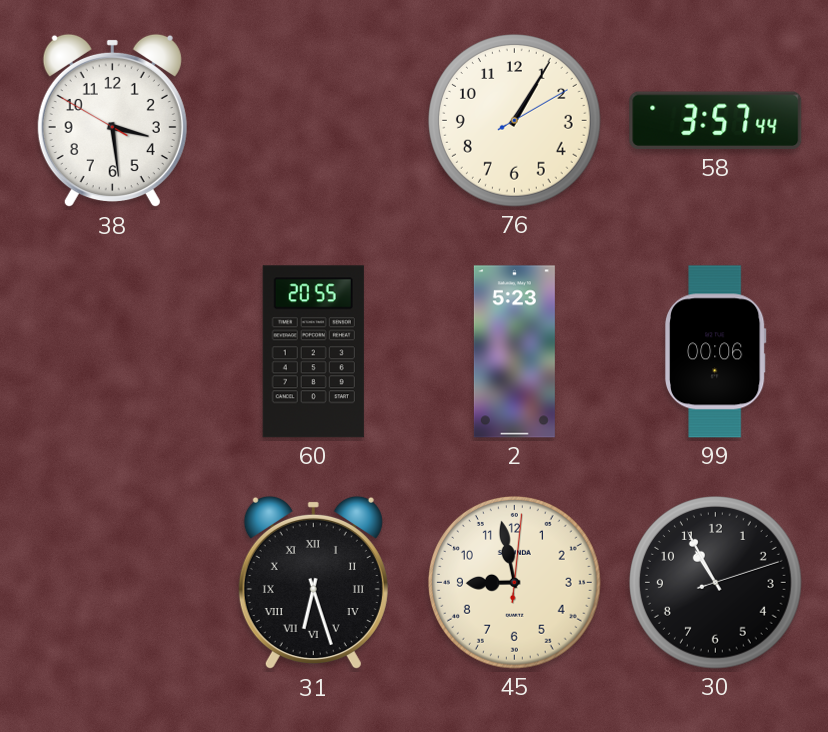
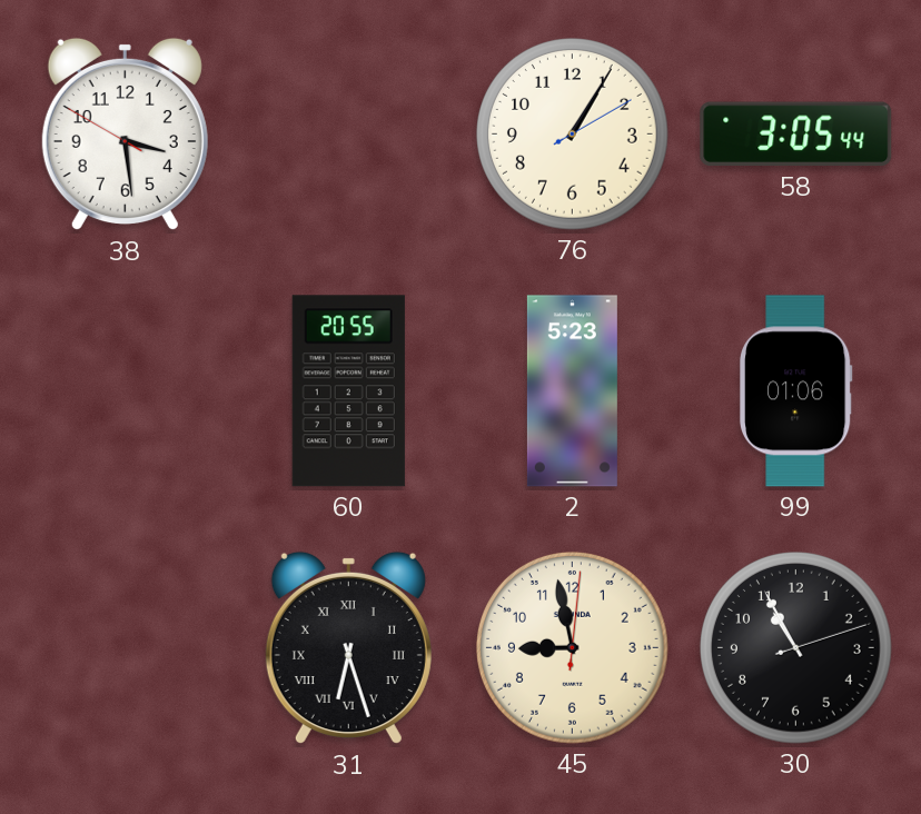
58: 3:57 -> 3:05
99: 00:06 -> 01:06
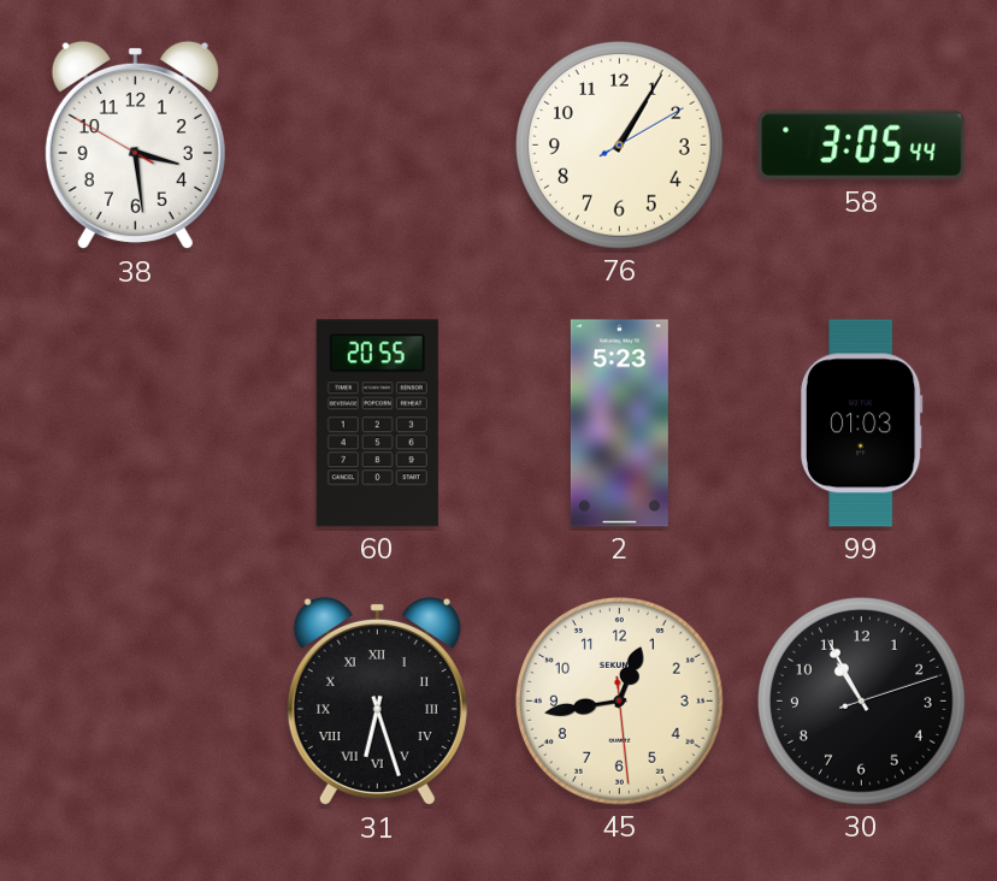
99: 01:06 -> 01:03
45: 8:58 -> 12:43
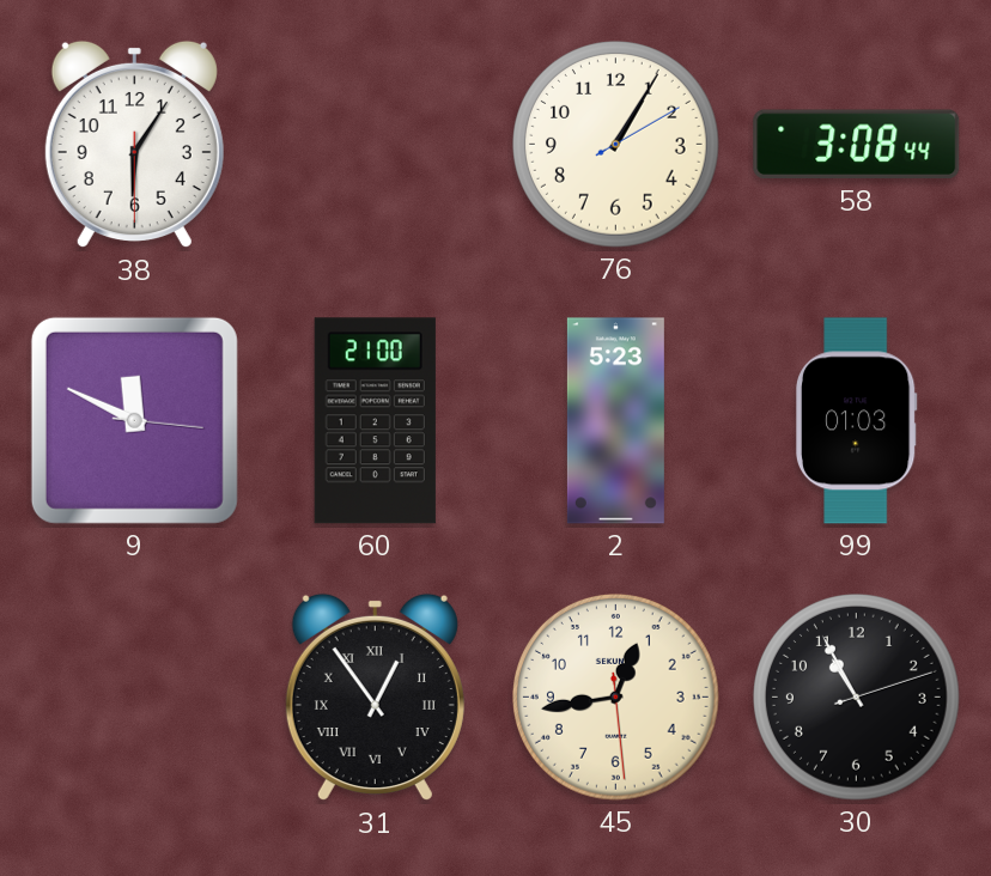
38: 3:28 -> 6:05
58: 3:05 -> 3:08
9: none -> 11:49
60: 20:55 -> 21:00
31: 6:27 -> 12:54
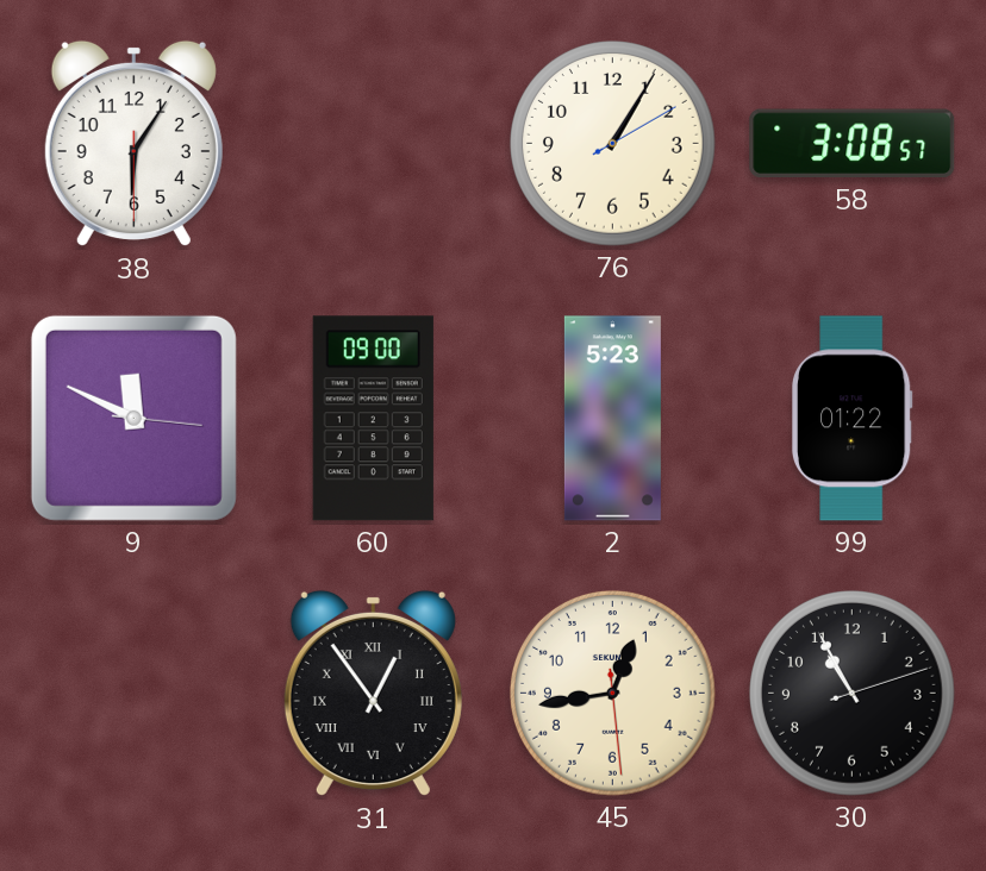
58: 3:08:44 -> 3:08:57
60: 21:00 -> 09:00
99: 01:03 -> 01:22
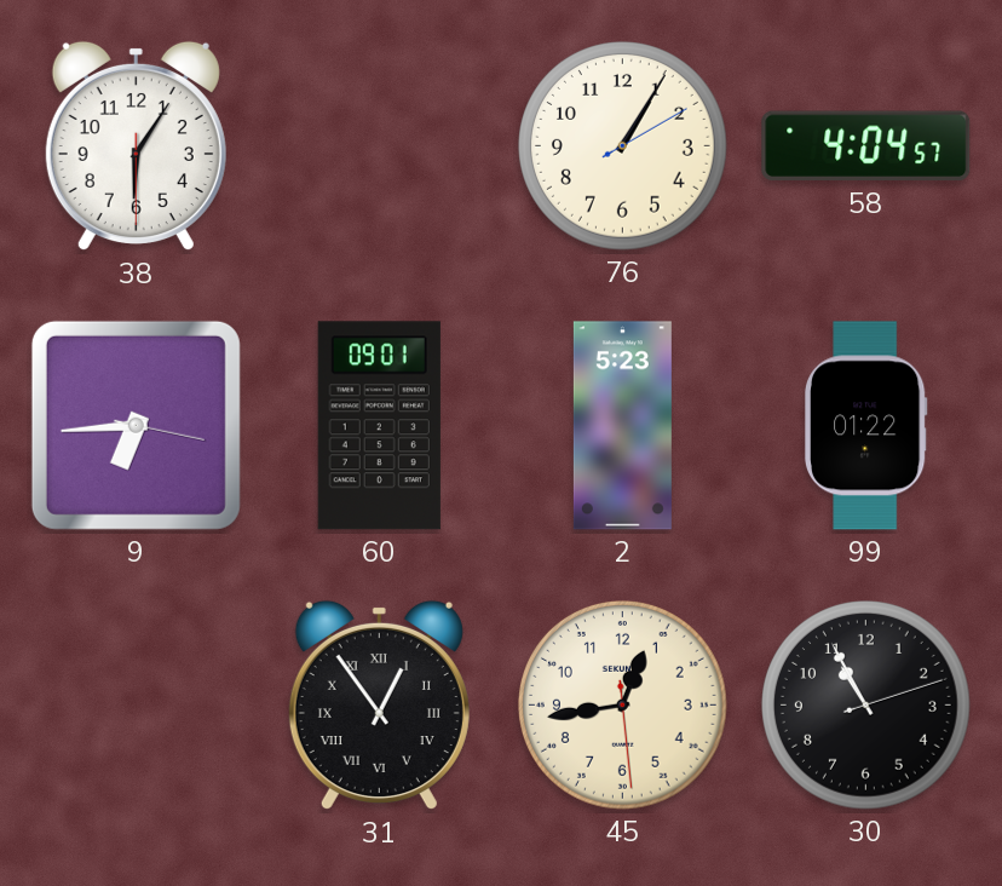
58: 3:08 -> 4:04
9: 11:49 -> 6:44
60: 09:00 -> 09:01
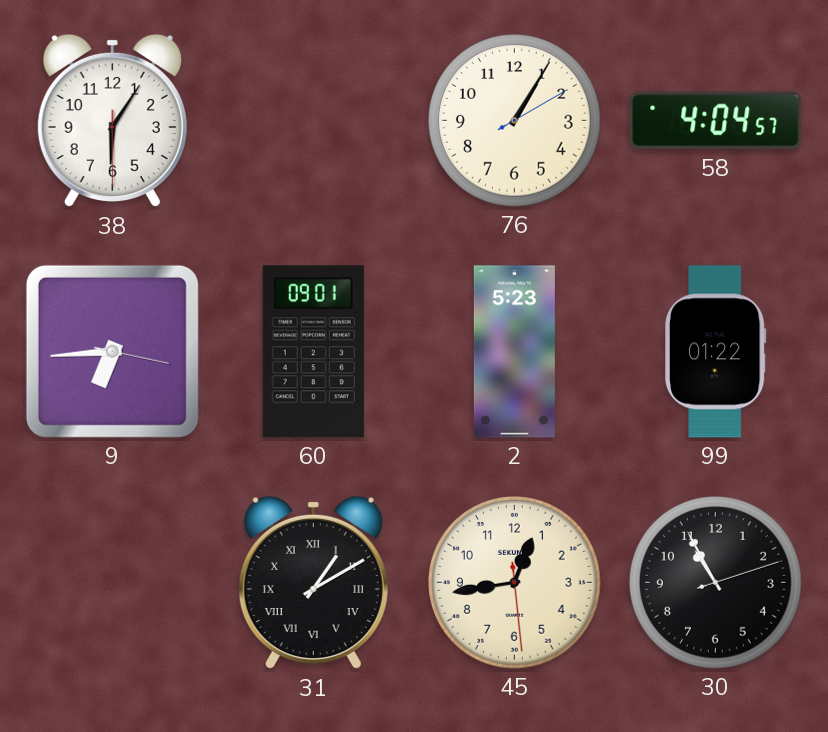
31: 12:54 -> 1:10
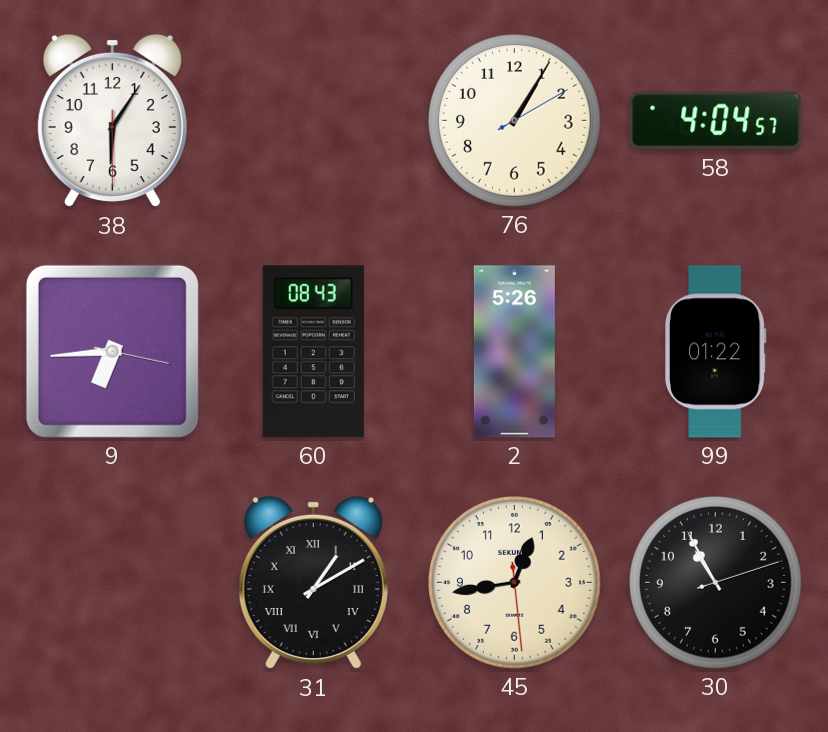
60: 09:01 -> 08:43
2: 5:23 -> 5:26
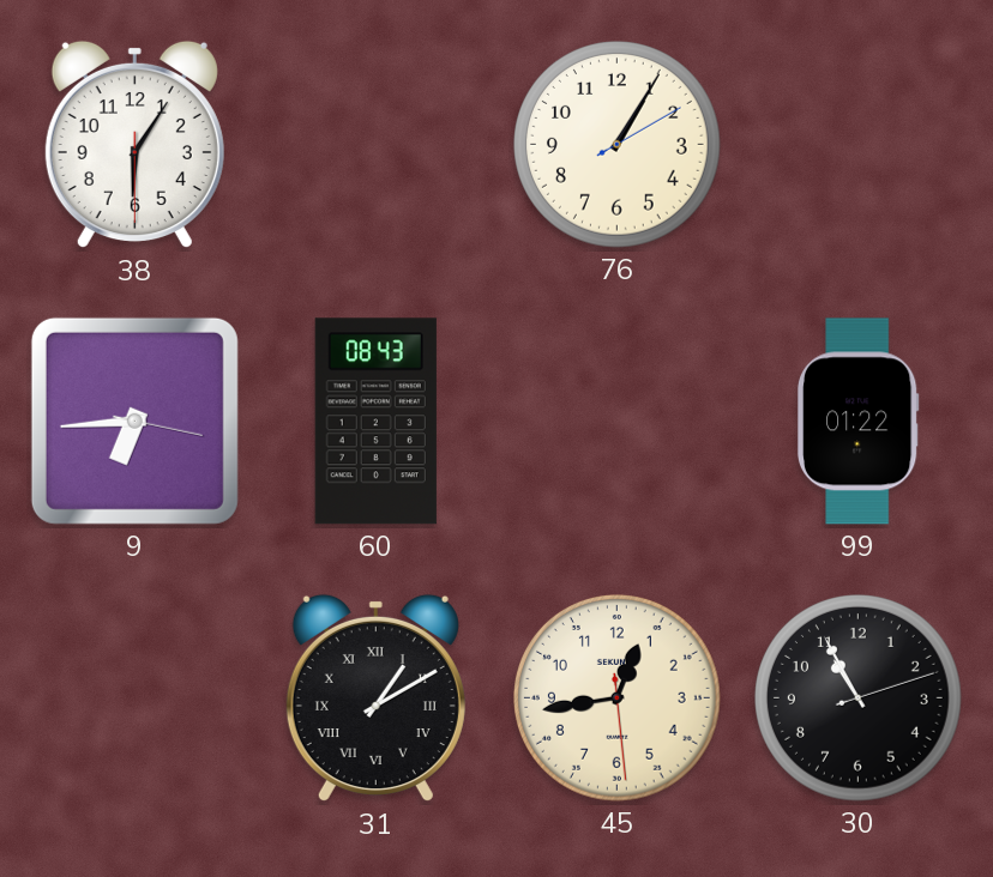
58: 4:04 -> none
2: 5:26 -> none
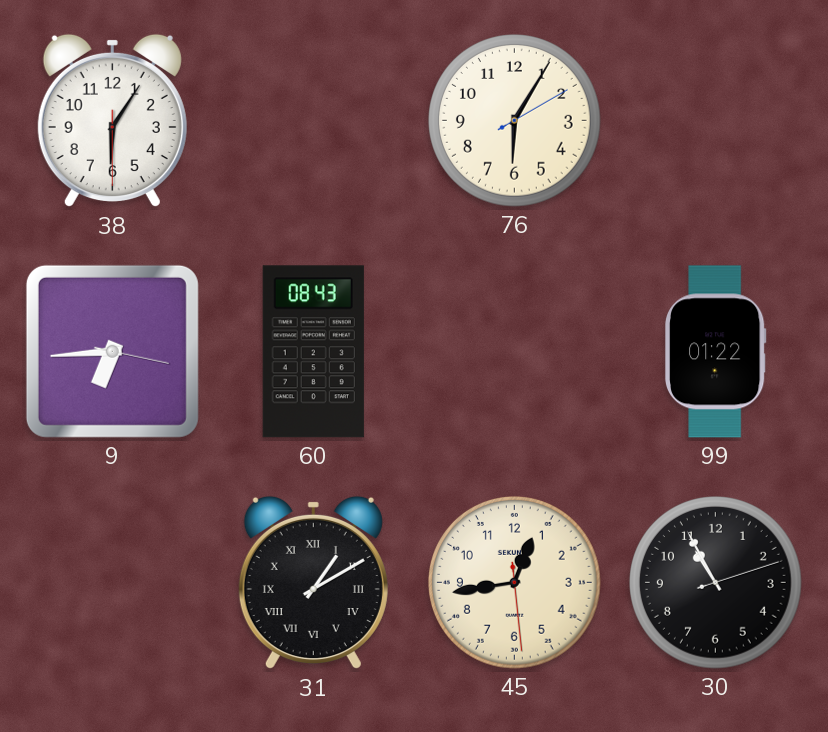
76: 1:05 -> 6:05
